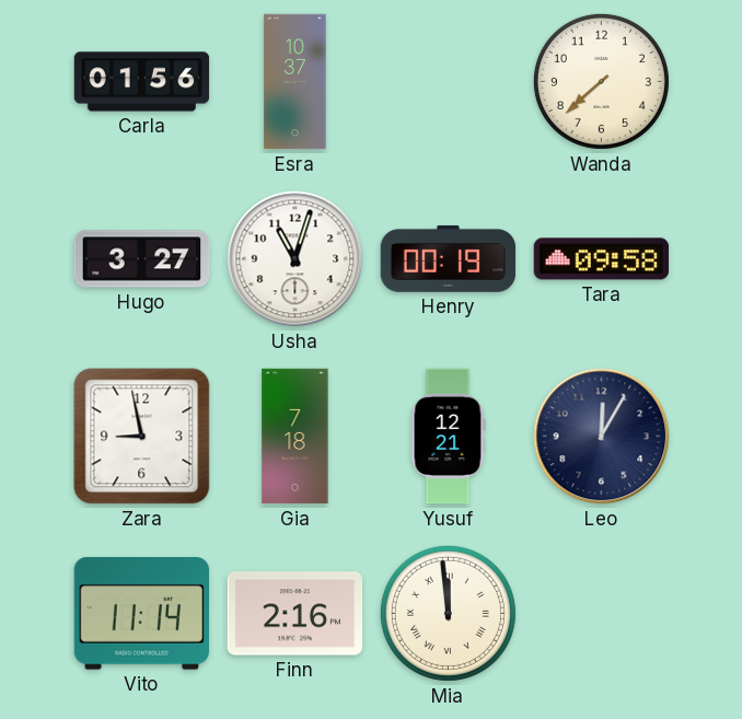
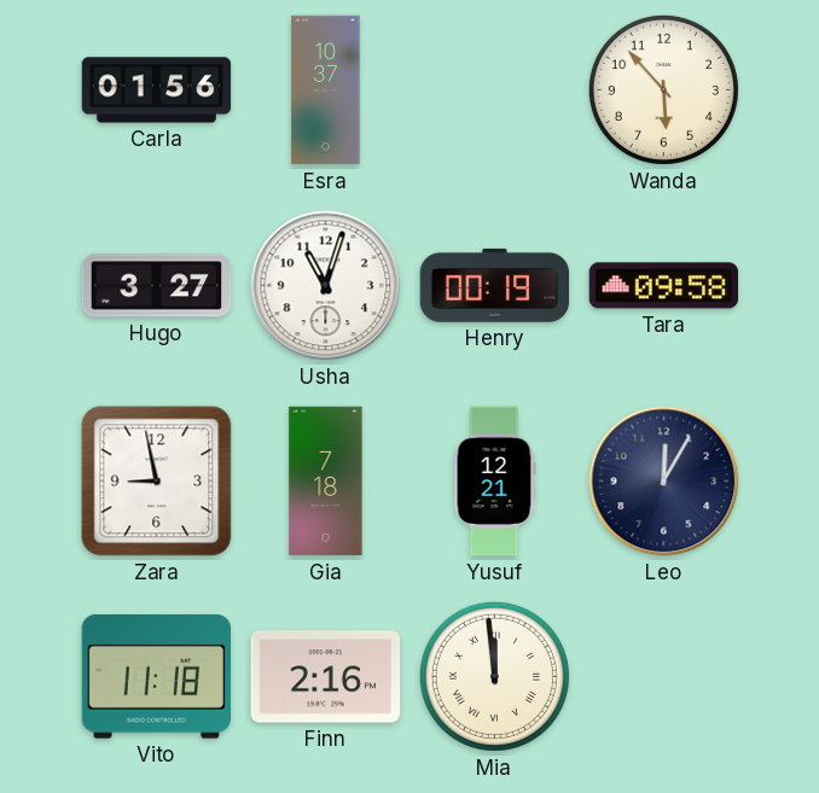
Wanda: 7:38 -> 5:53
Vito: 11:14 -> 11:18
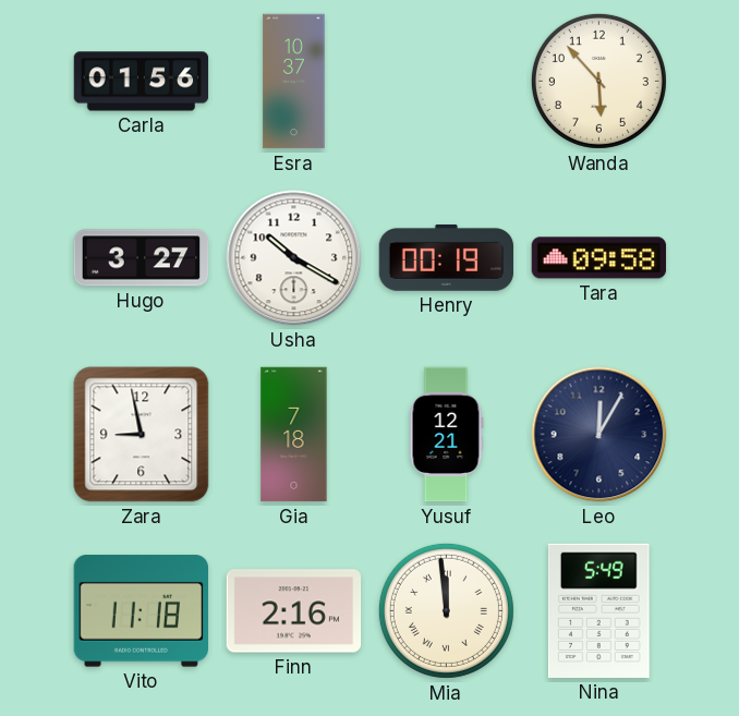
Usha: 11:03 -> 10:20
Nina: none -> 5:49
